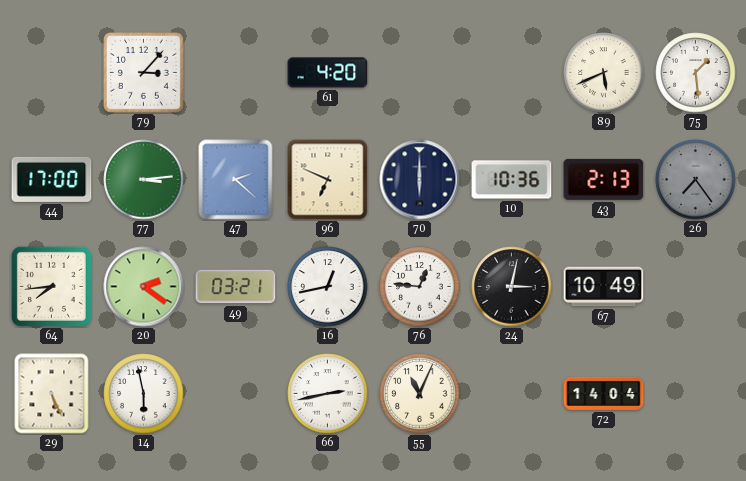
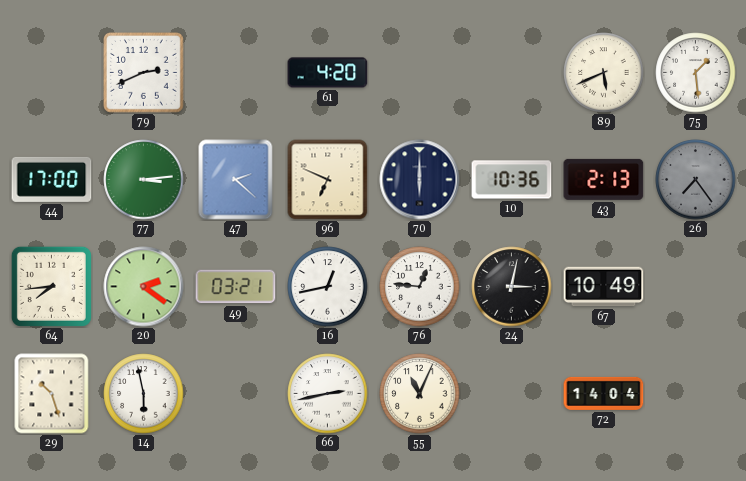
79: 3:07 -> 2:41
29: 5:26 -> 10:27
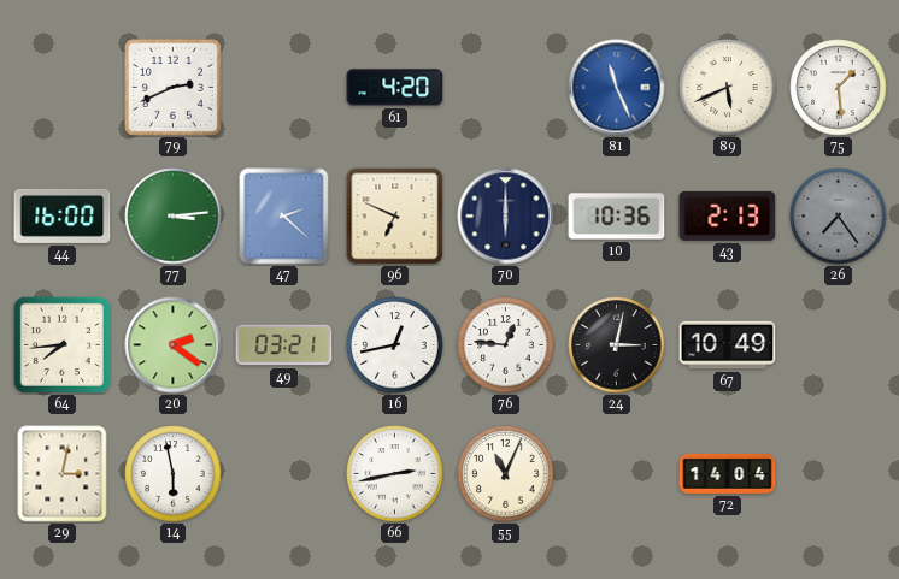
81: none -> 11:26
44: 17:00 -> 16:00
29: 10:27 -> 3:02
